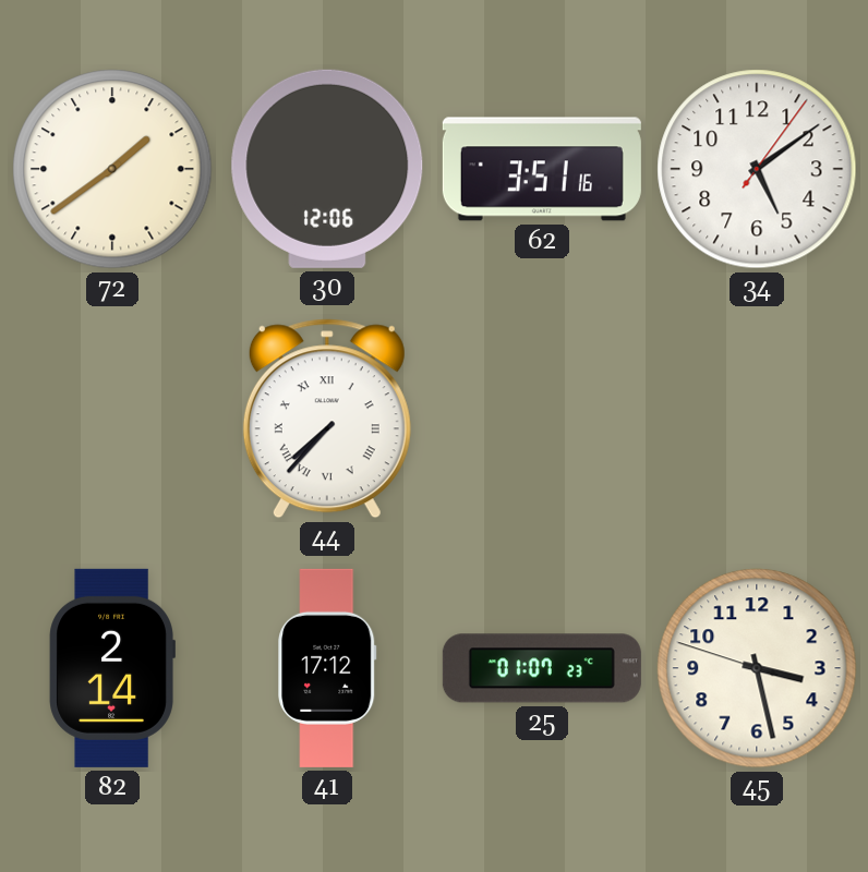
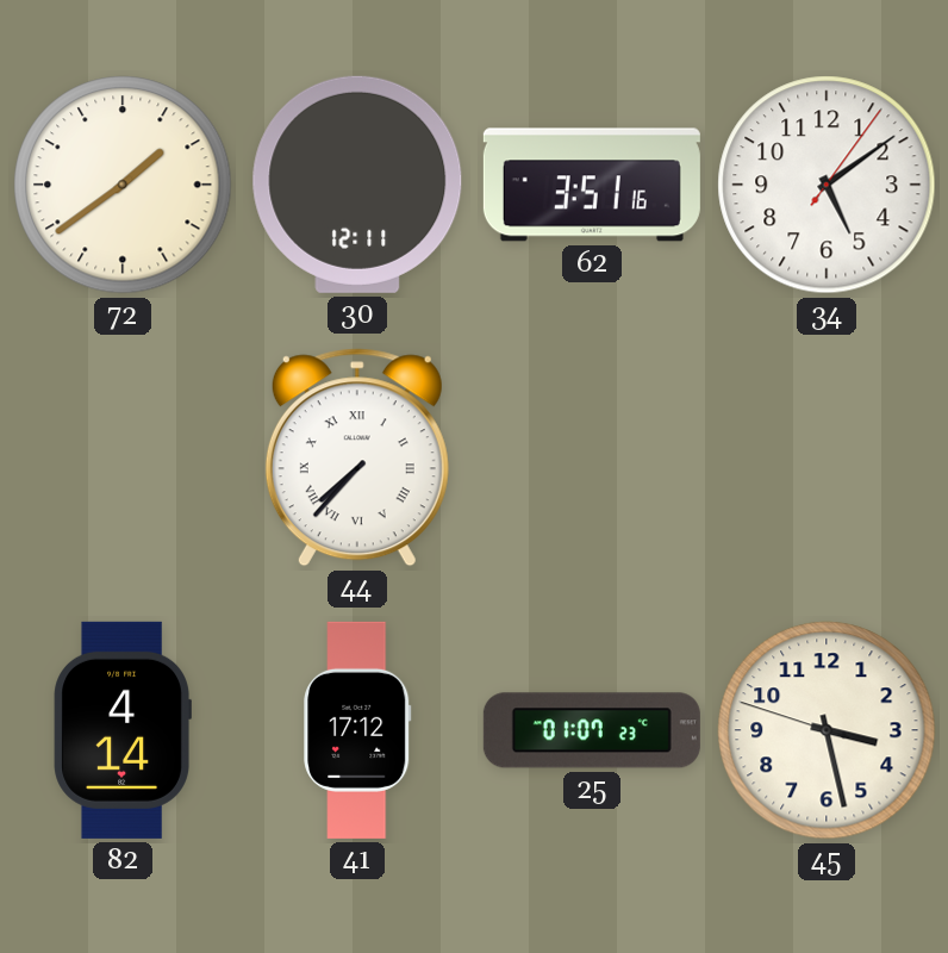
30: 12:06 -> 12:11
82: 2:14 -> 4:14
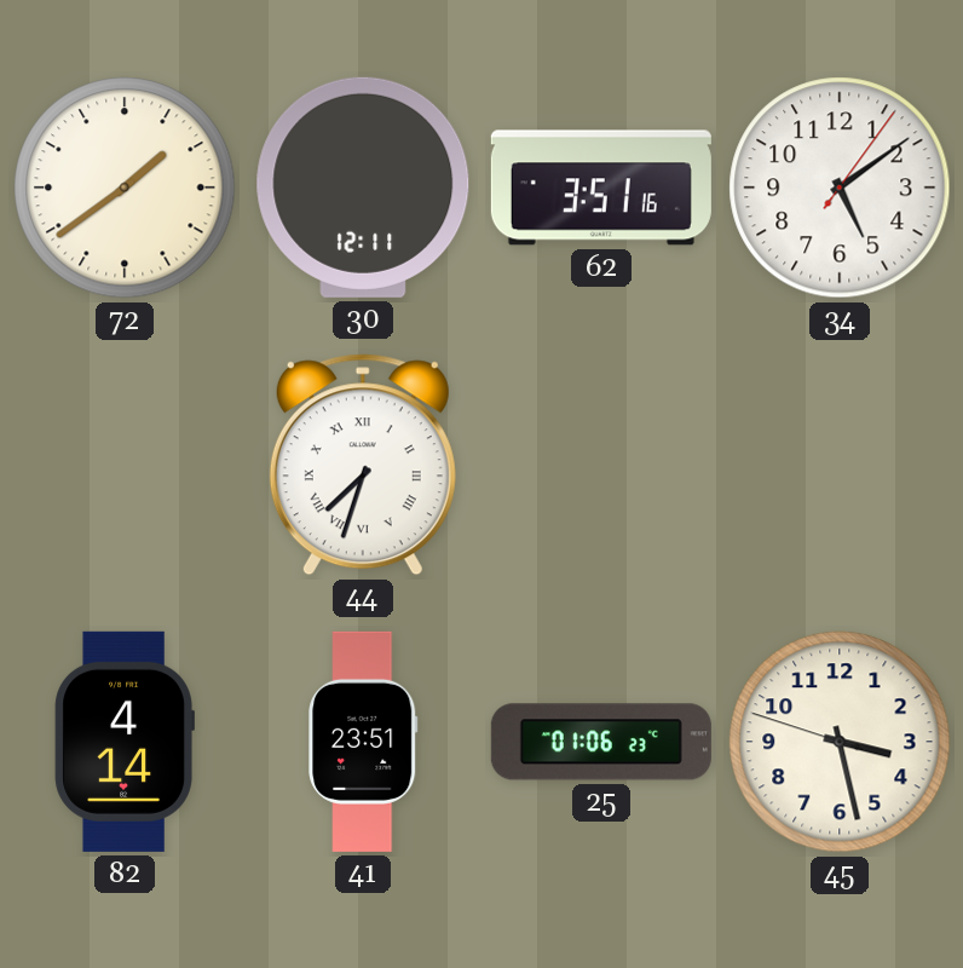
44: 7:37 -> 7:33
41: 17:12 -> 23:51
25: 01:07 -> 01:06
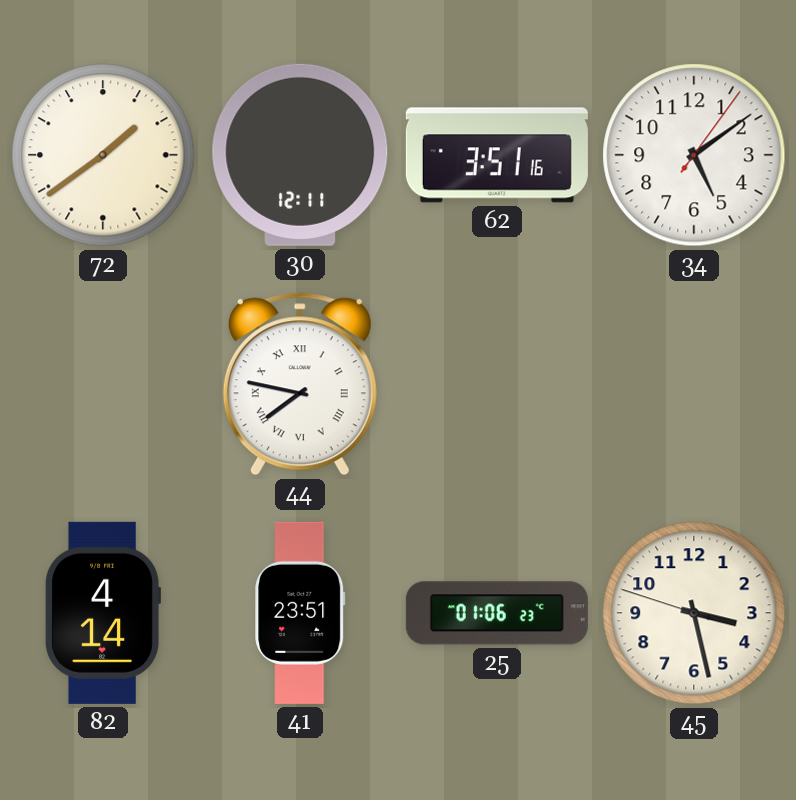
44: 7:33 -> 7:47
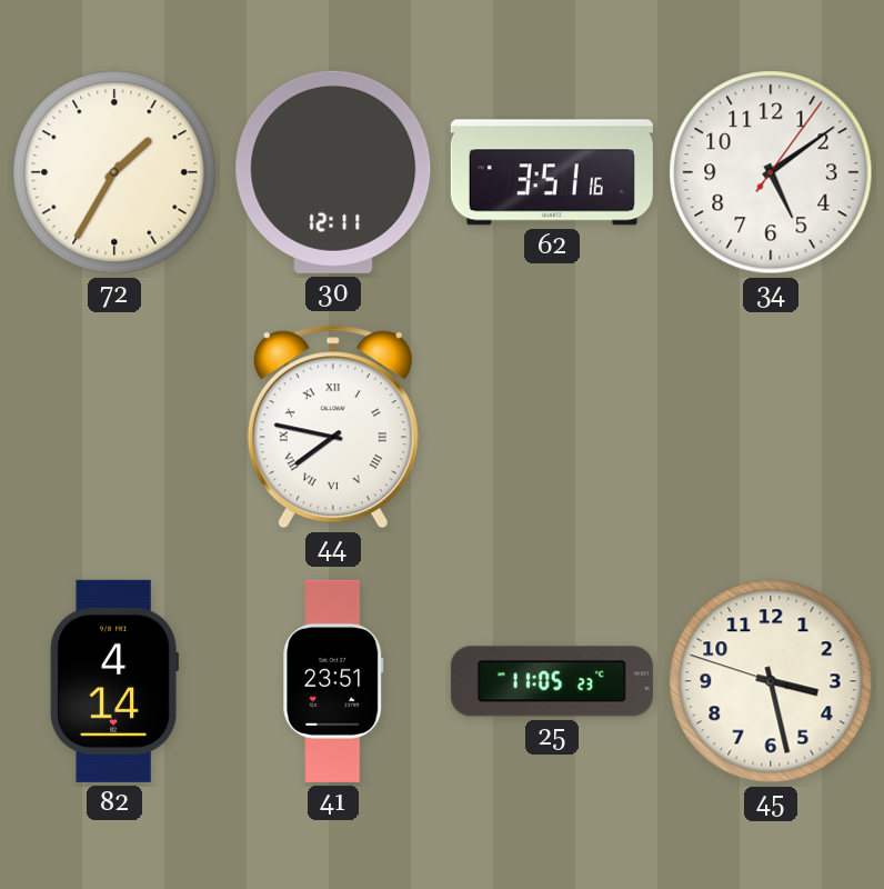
72: 1:39 -> 1:35
25: 01:06 -> 11:05
